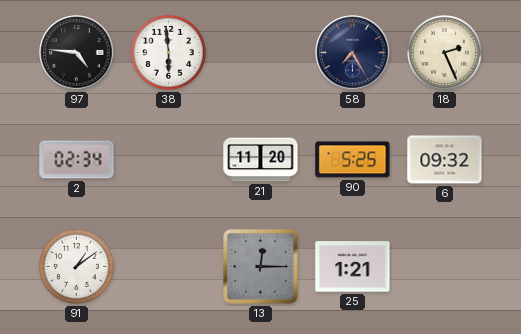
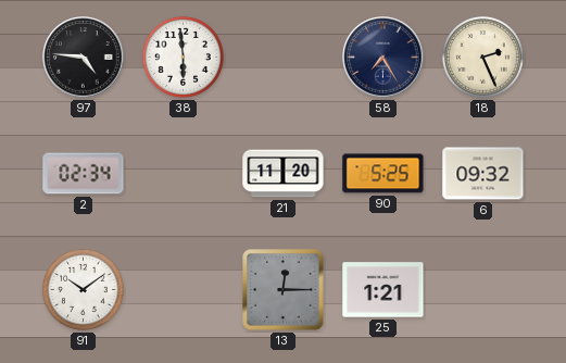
91: 1:09 -> 10:09
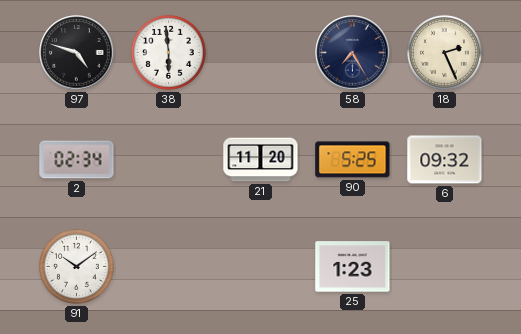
97: 4:46 -> 4:48
13: 12:15 -> none
25: 1:21 -> 1:23
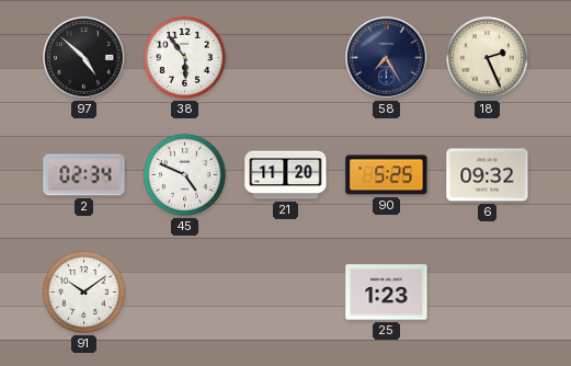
97: 4:48 -> 4:52
38: 5:59 -> 5:54
45: none -> 4:49
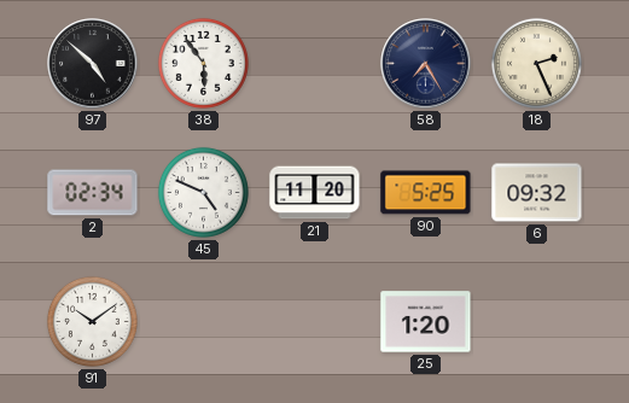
25: 1:23 -> 1:20
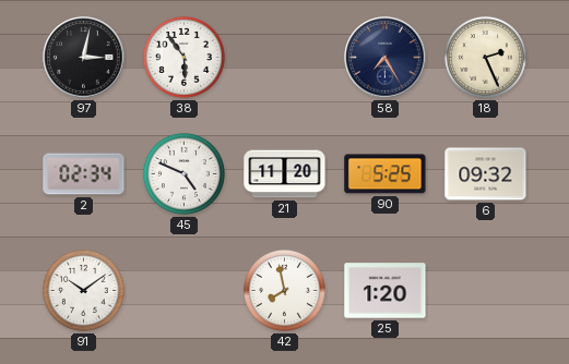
97: 4:52 -> 3:02
42: none -> 7:58
